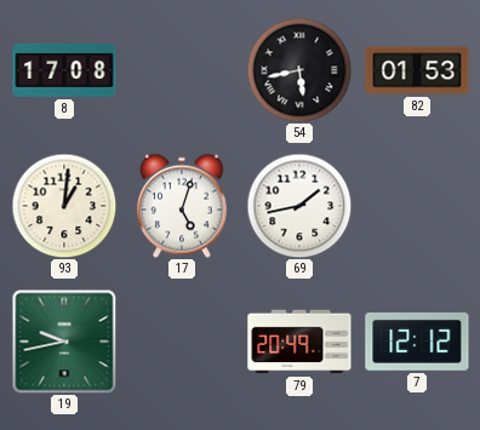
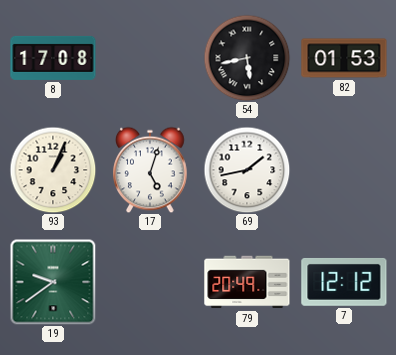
93: 1:01 -> 1:04
19: 9:43 -> 9:39
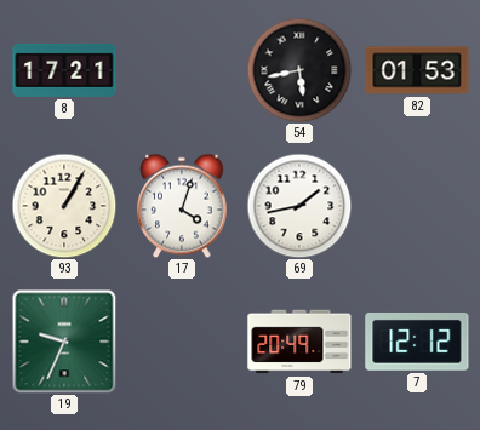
8: 17:08 -> 17:21
93: 1:04 -> 1:05
17: 5:03 -> 4:03
19: 9:39 -> 9:34
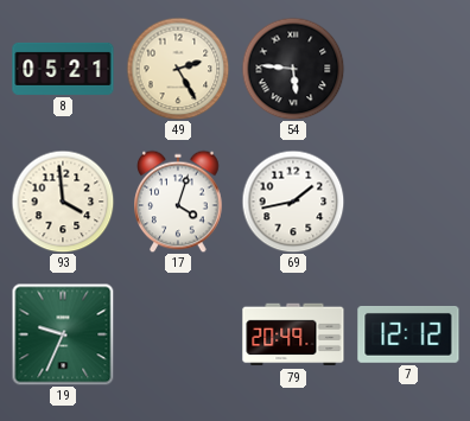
8: 17:21 -> 05:21
49: none -> 2:25
54: 5:43 -> 5:46
82: 01:53 -> none
93: 1:05 -> 3:59
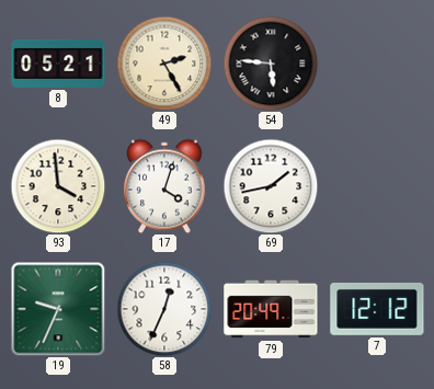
58: none -> 12:34
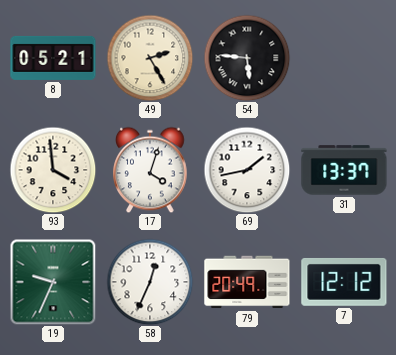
31: none -> 13:37
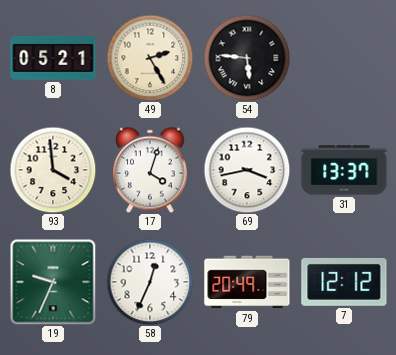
69: 1:43 -> 3:43
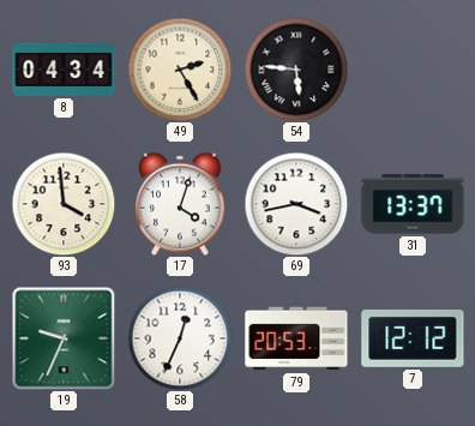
8: 05:21 -> 04:34
79: 20:49 -> 20:53
